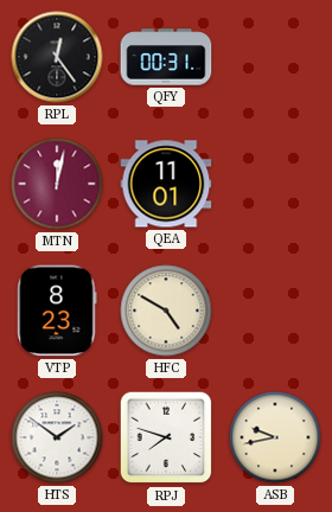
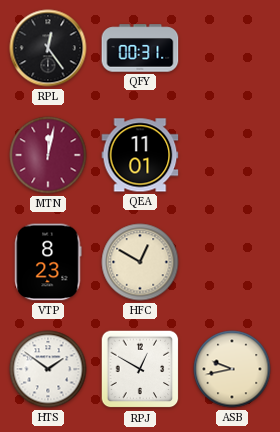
HFC: 4:50 -> 12:50
RPJ: 7:48 -> 12:50
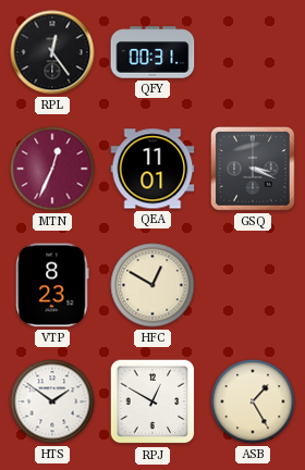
MTN: 12:02 -> 12:34
GSQ: none -> 3:19
ASB: 9:43 -> 1:25
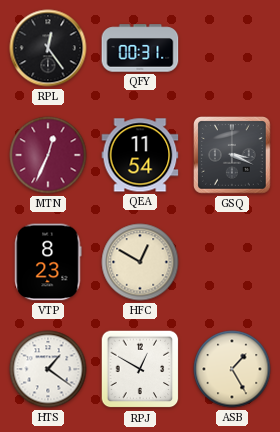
QEA: 11:01 -> 11:54
HTS: 1:51 -> 1:21
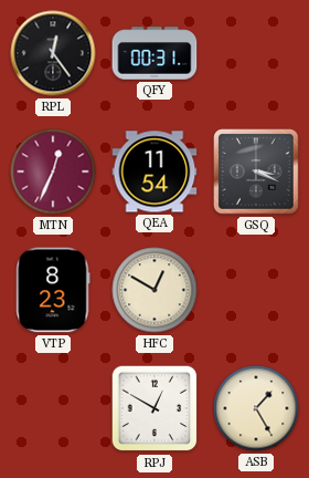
HTS: 1:21 -> none
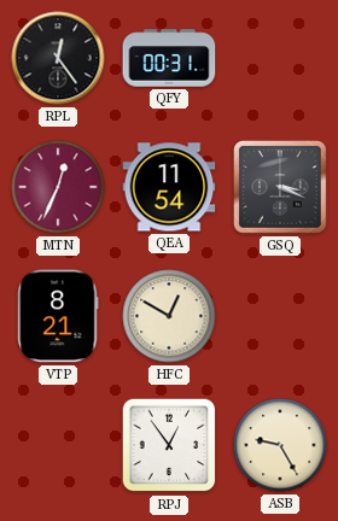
VTP: 8:23 -> 8:21
RPJ: 12:50 -> 12:54
ASB: 1:25 -> 9:25
